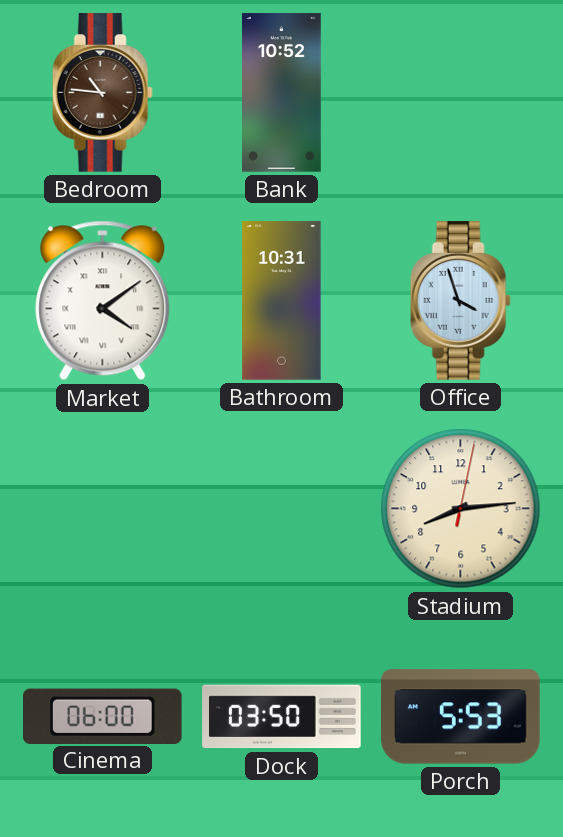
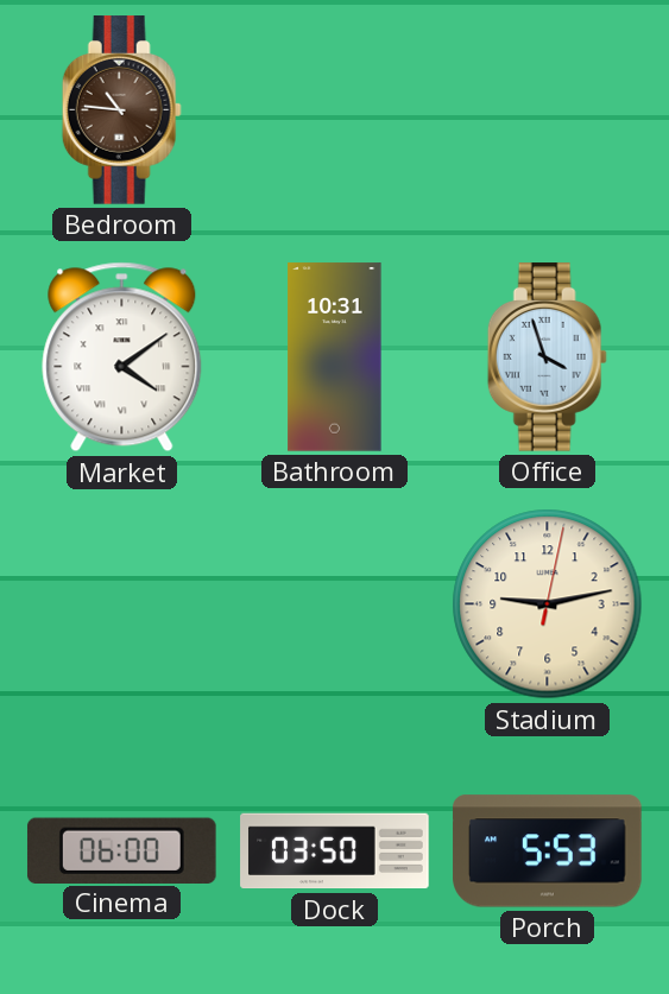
Bank: 10:52 -> none
Stadium: 8:14 -> 9:13
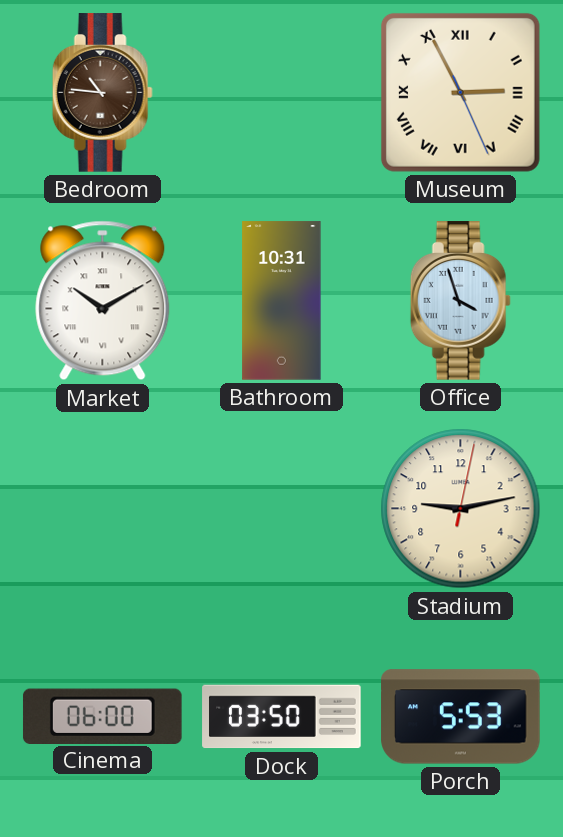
Museum: none -> 2:55
Market: 4:09 -> 10:10
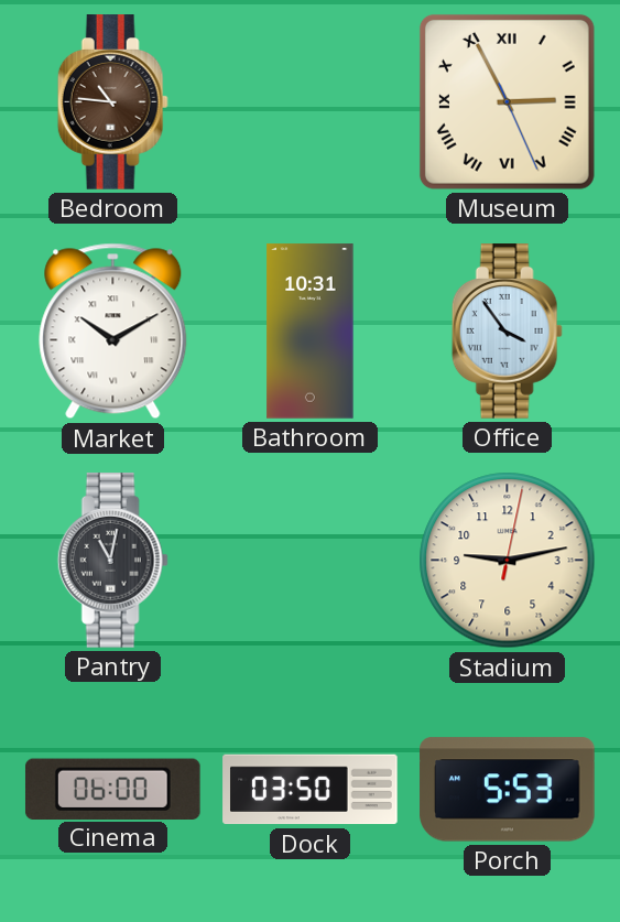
Office: 3:57 -> 3:54
Pantry: none -> 11:02
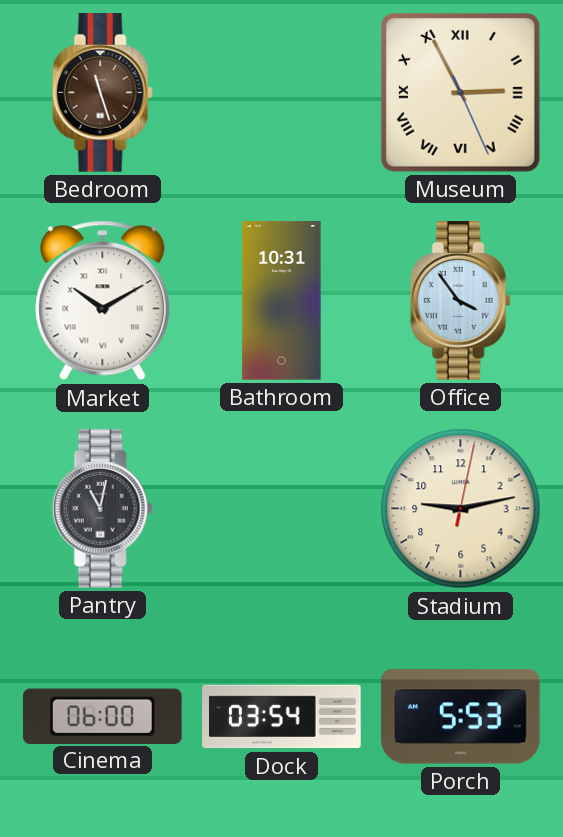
Bedroom: 10:46 -> 11:27
Dock: 03:50 -> 03:54
